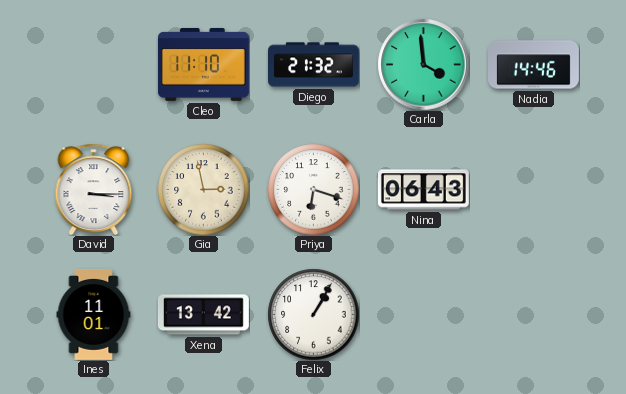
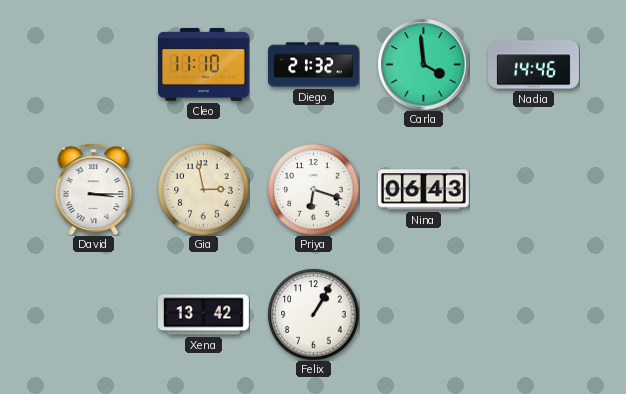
Ines: 11:01 -> none
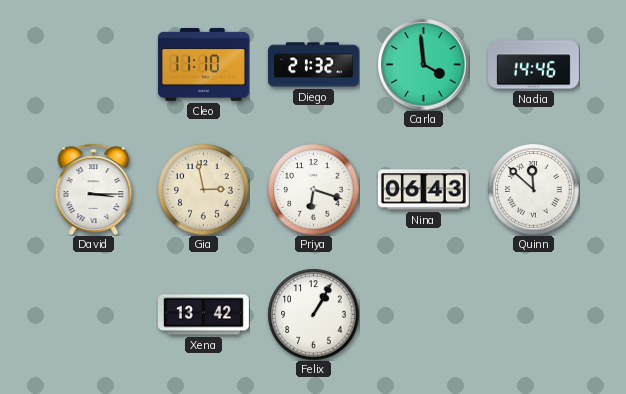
Quinn: none -> 11:52
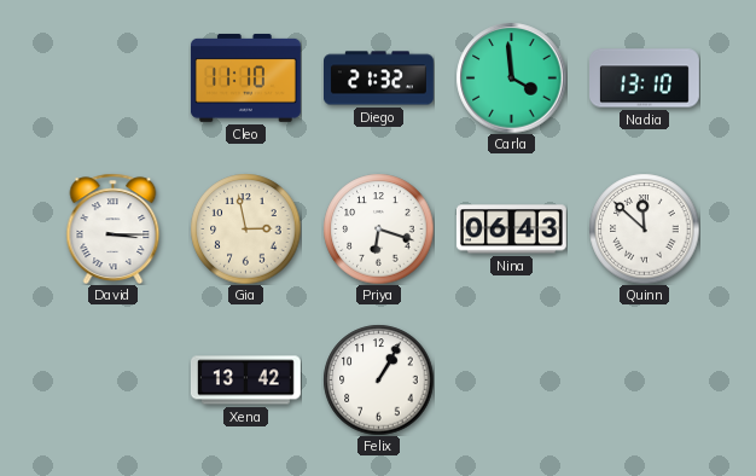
Nadia: 14:46 -> 13:10
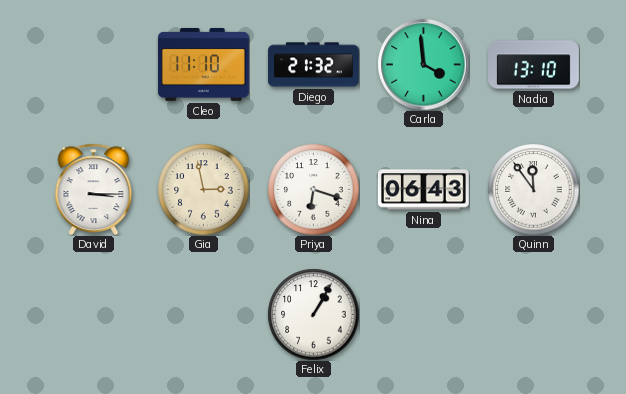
Quinn: 11:52 -> 11:54
Xena: 13:42 -> none
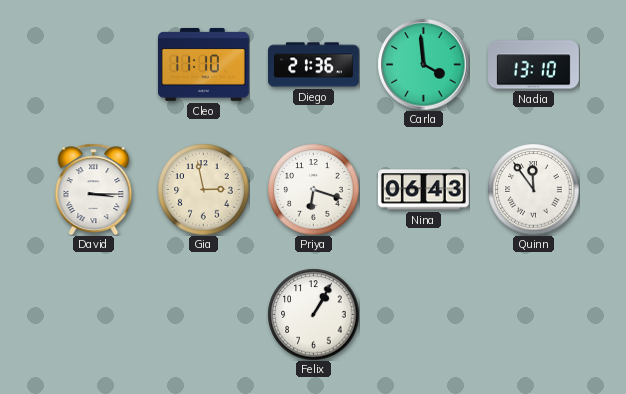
Diego: 21:32 -> 21:36
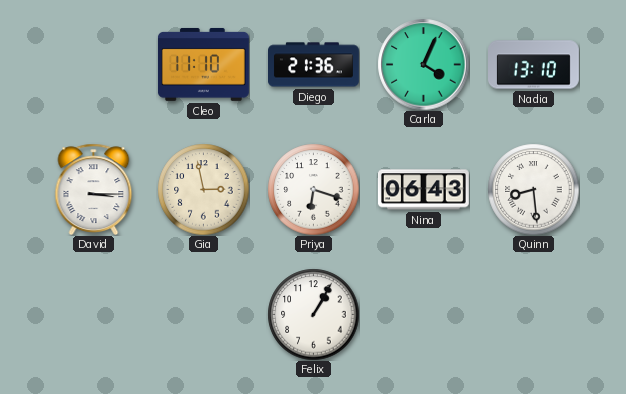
Carla: 3:59 -> 4:04
Quinn: 11:54 -> 8:29
